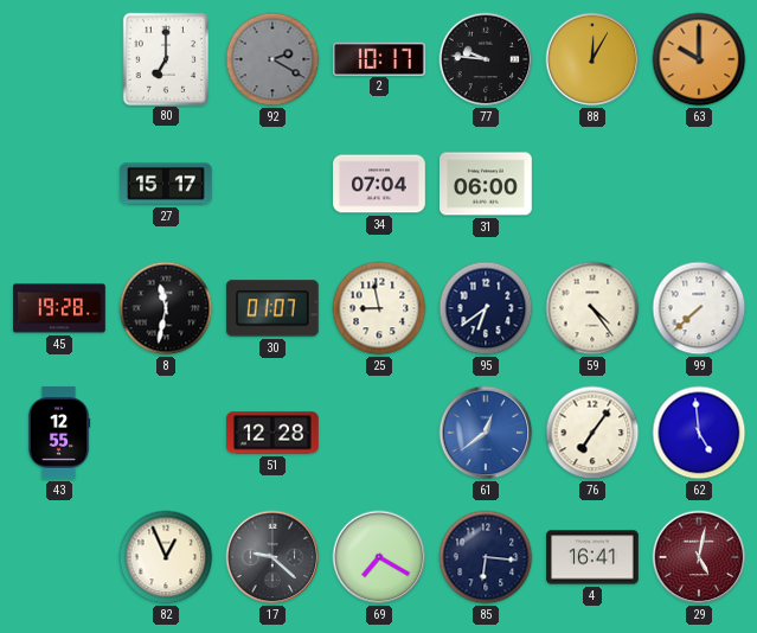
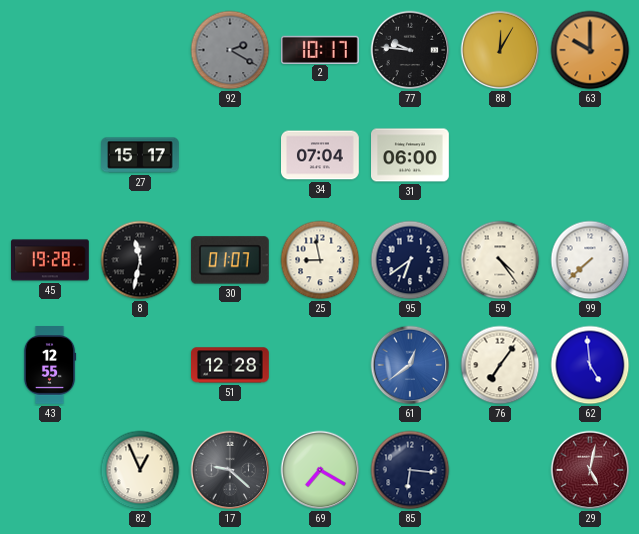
80: 7:00 -> none
4: 16:41 -> none
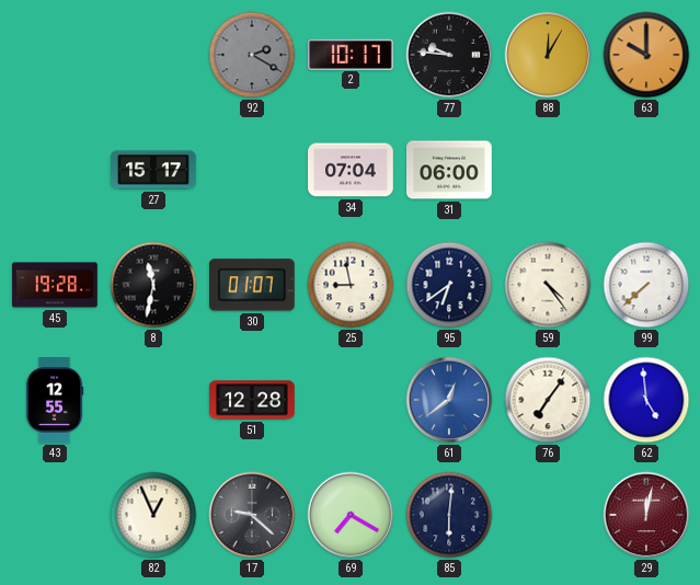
85: 6:16 -> 6:01
29: 5:02 -> 12:02
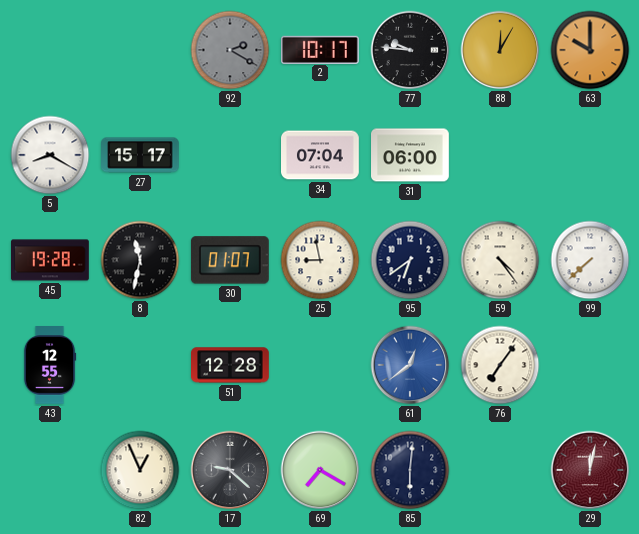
5: none -> 8:20
62: 4:59 -> none
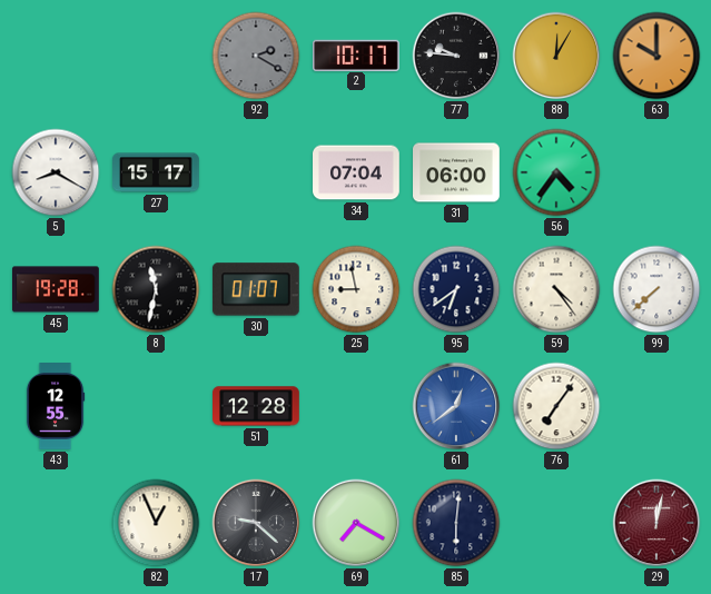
56: none -> 4:36
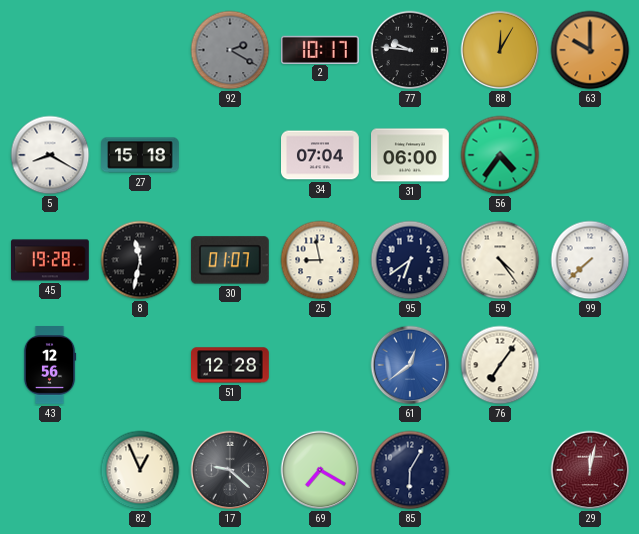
27: 15:17 -> 15:18
43: 12:55 -> 12:56
85: 6:01 -> 6:05
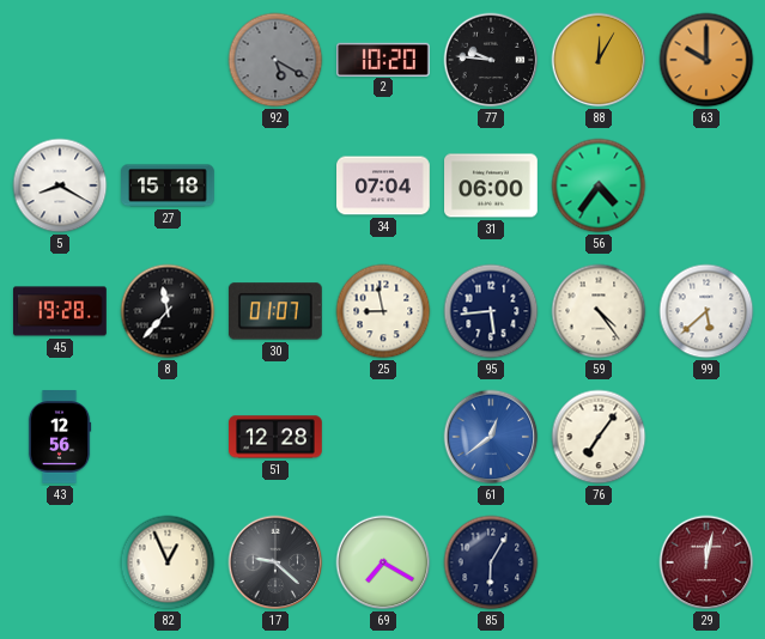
92: 2:20 -> 5:20
2: 10:17 -> 10:20
8: 11:32 -> 11:37
95: 6:39 -> 5:44
99: 7:38 -> 5:38
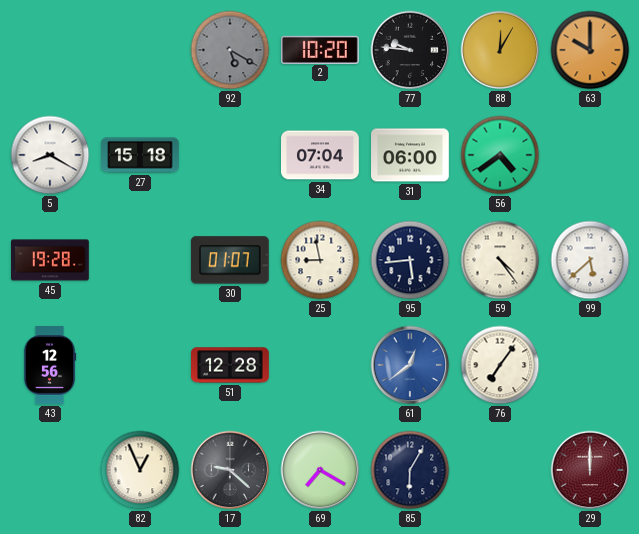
56: 4:36 -> 4:39
8: 11:37 -> none
29: 12:02 -> 12:00
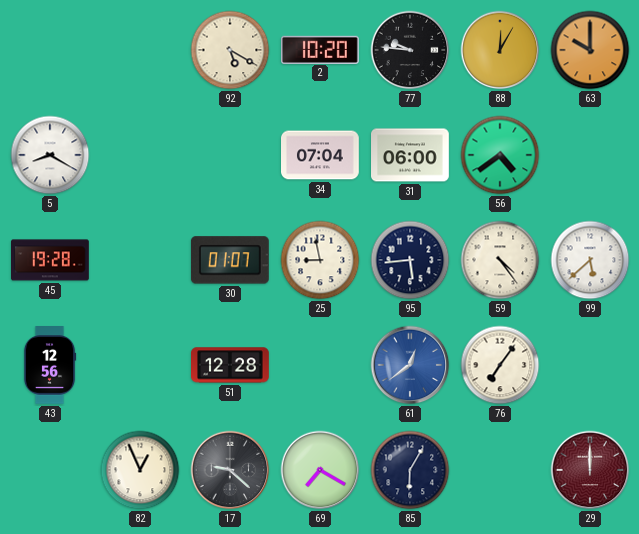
92 dial: grey -> cream
27: 15:18 -> none
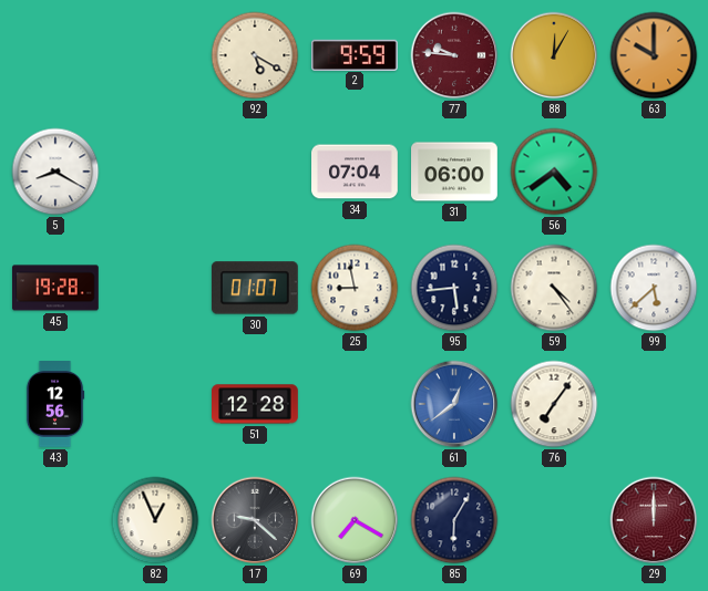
2: 10:20 -> 9:59
77 dial: black -> burgundy
